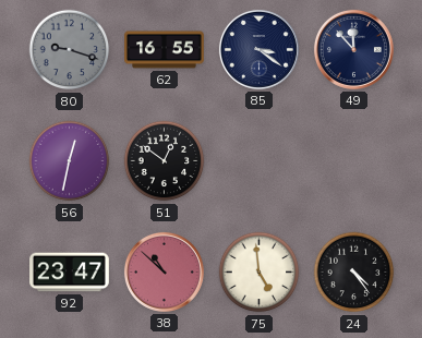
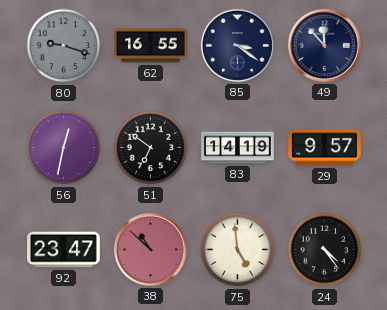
51: 12:51 -> 6:51
83: none -> 14:19
29: none -> 9:57
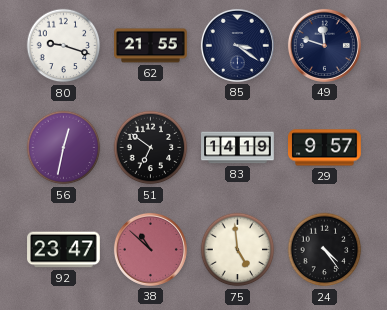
80 dial: grey -> white
62: 16:55 -> 21:55
49: 11:53 -> 11:48
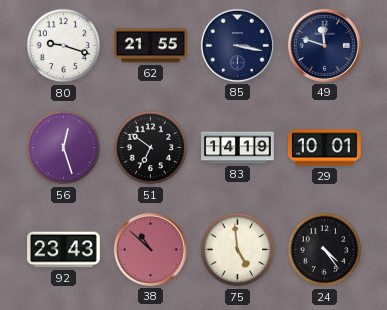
85: 3:21 -> 3:17
56: 12:32 -> 12:27
29: 9:57 -> 10:01
92: 23:47 -> 23:43
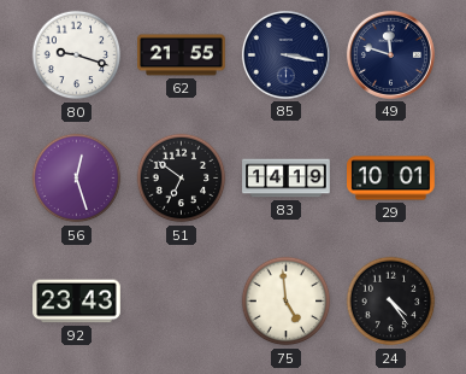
38: 10:52 -> none
